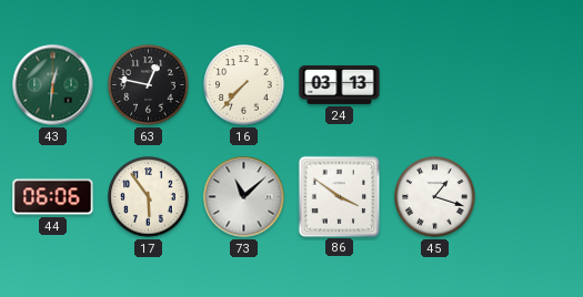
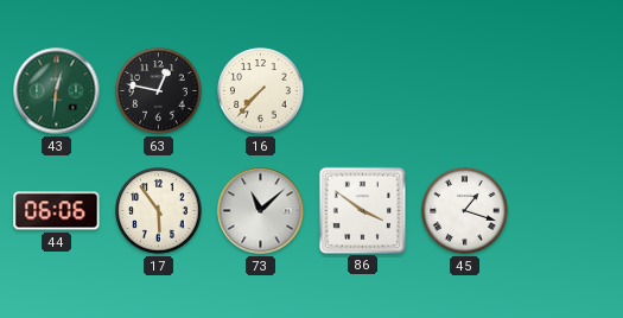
24: 03:13 -> none
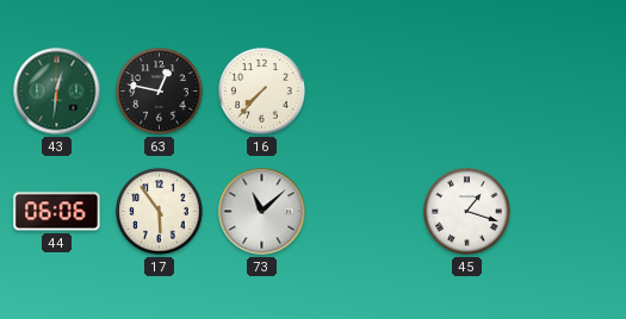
86: 3:51 -> none
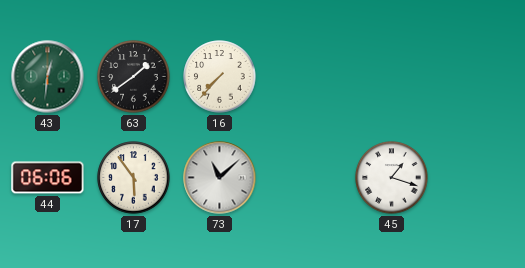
63: 12:47 -> 1:39
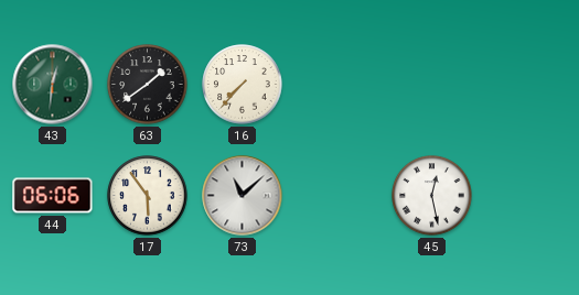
45: 1:18 -> 12:28
